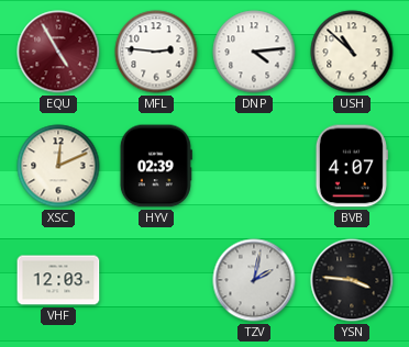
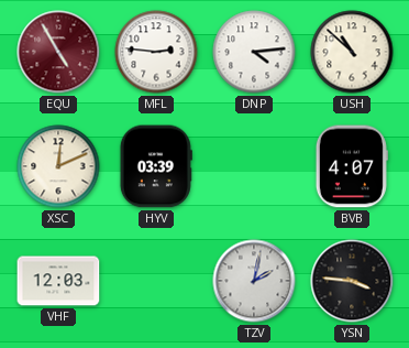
HYV: 02:39 -> 03:39
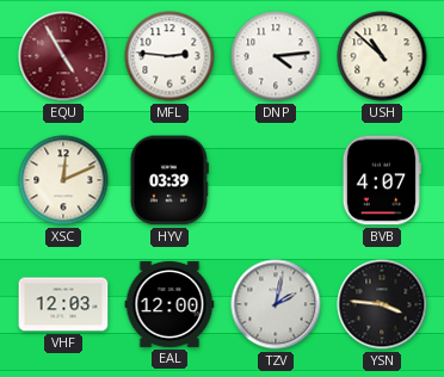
EAL: none -> 12:00
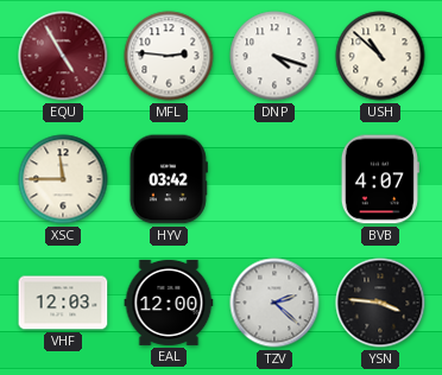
DNP: 4:14 -> 4:18
XSC: 12:11 -> 11:45
HYV: 03:39 -> 03:42
TZV: 2:02 -> 2:22
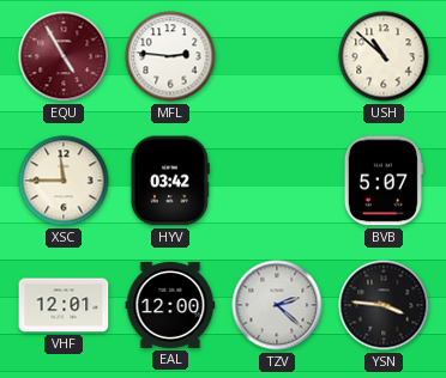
DNP: 4:18 -> none
BVB: 4:07 -> 5:07
VHF: 12:03 -> 12:01
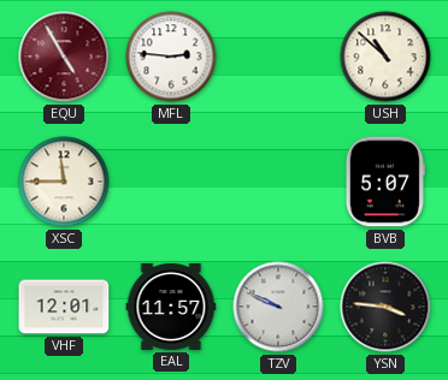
HYV: 03:42 -> none
EAL: 12:00 -> 11:57
TZV: 2:22 -> 9:49
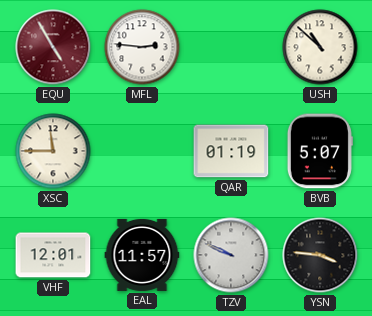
QAR: none -> 01:19
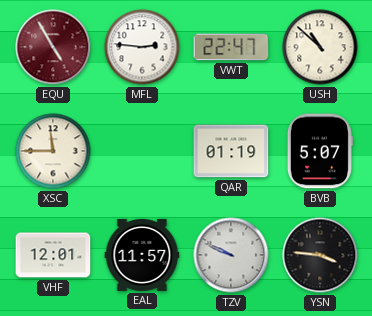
VWT: none -> 22:47
